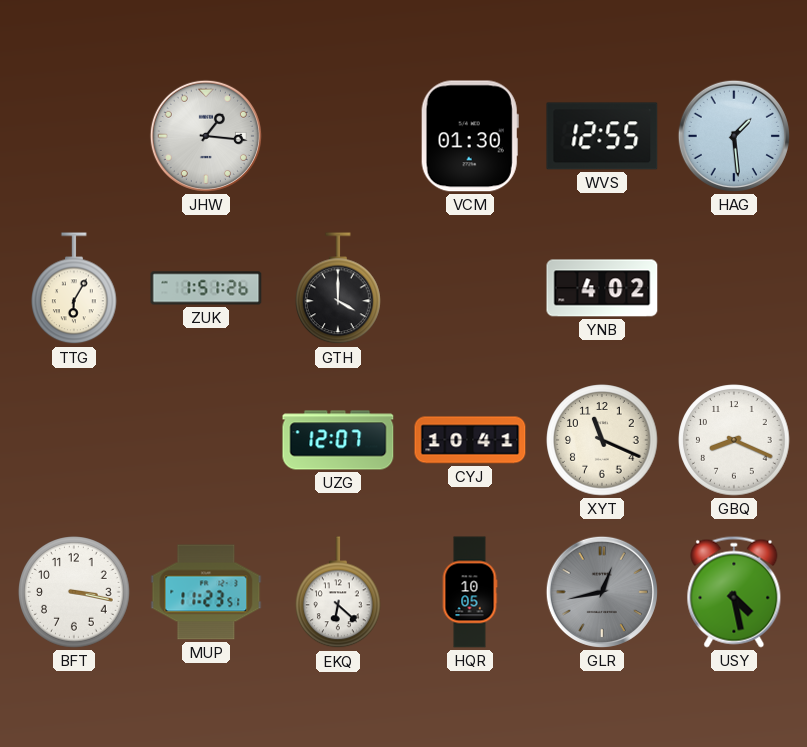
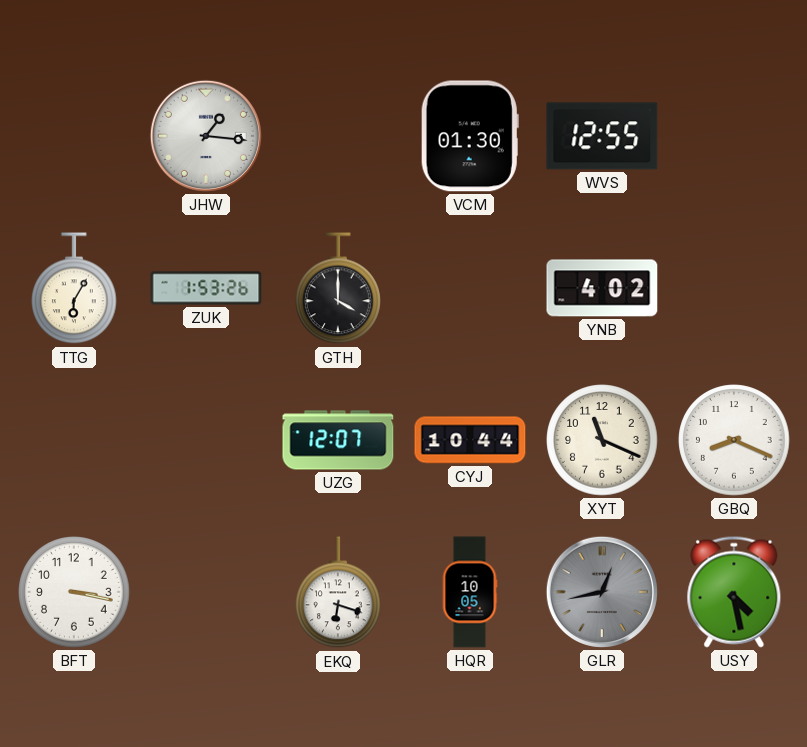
HAG: 1:29 -> none
ZUK: 1:51 -> 1:53
CYJ: 10:41 -> 10:44
MUP: 11:23 -> none
EKQ: 6:22 -> 6:18
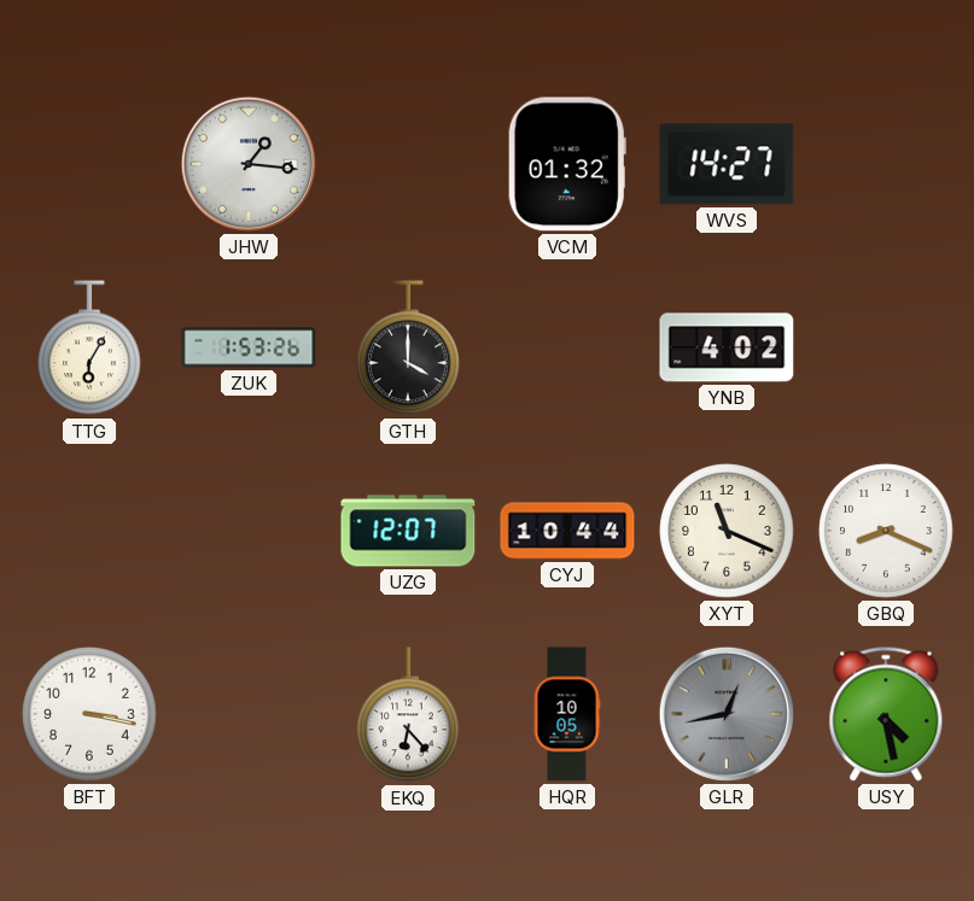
VCM: 01:30 -> 01:32
WVS: 12:55 -> 14:27
EKQ: 6:18 -> 6:23
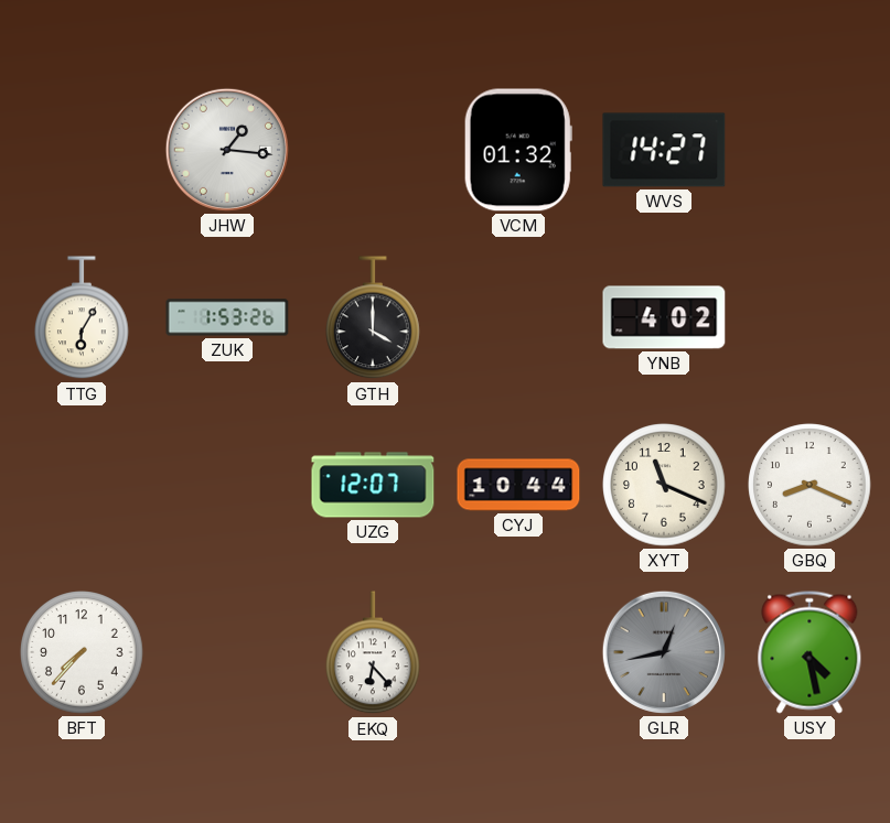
BFT: 3:17 -> 7:37
HQR: 10:05 -> none
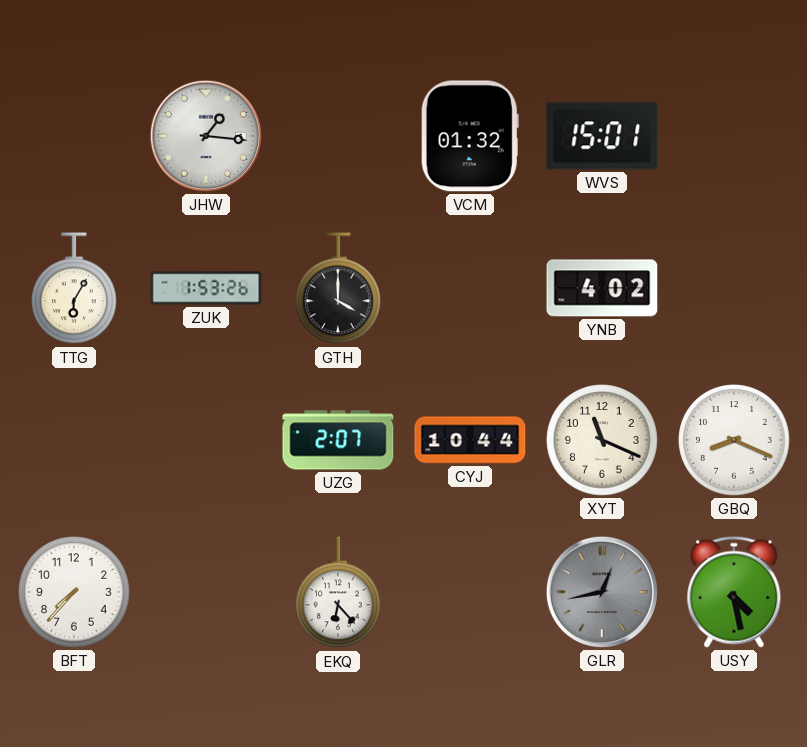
WVS: 14:27 -> 15:01
UZG: 12:07 -> 2:07
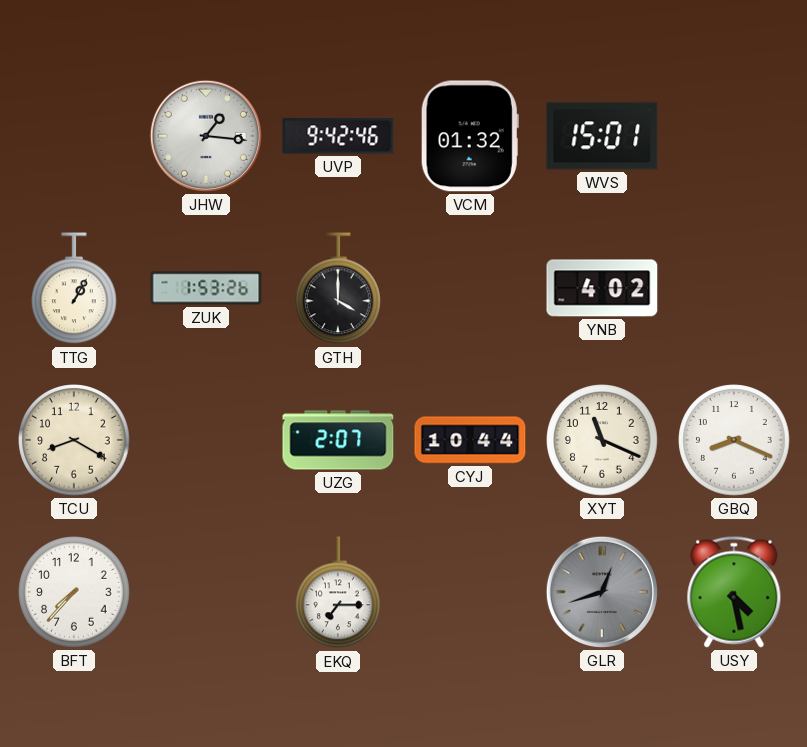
UVP: none -> 9:42
TTG: 6:05 -> 1:05
TCU: none -> 8:20
EKQ: 6:23 -> 7:15
GLR: 12:43 -> 12:42
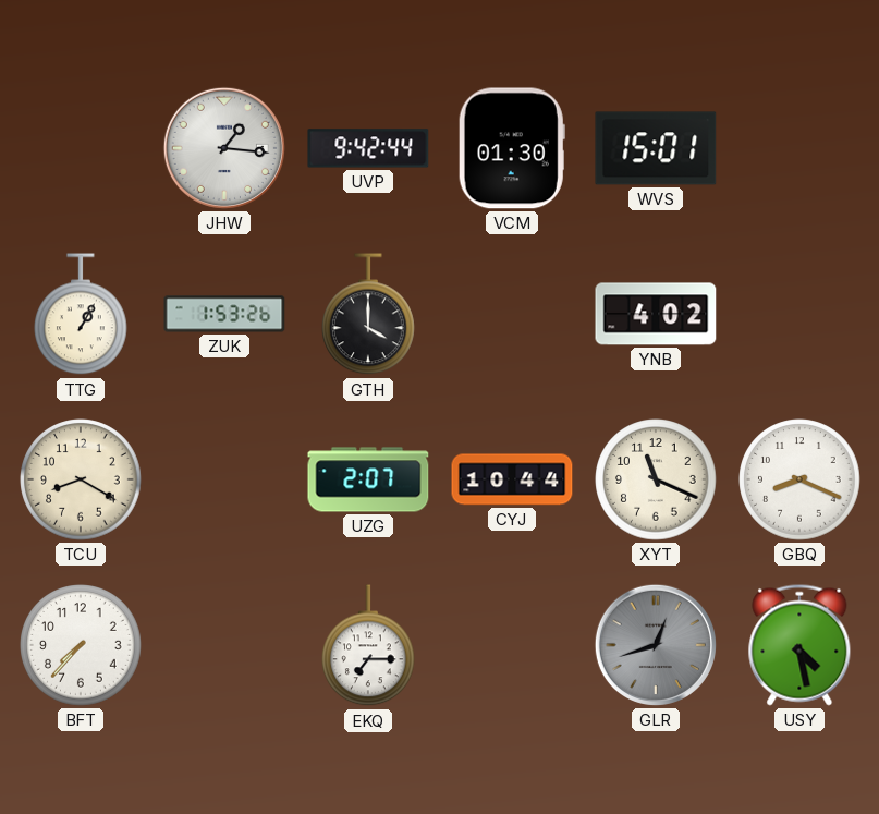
UVP: 9:42:46 -> 9:42:44
VCM: 01:32 -> 01:30
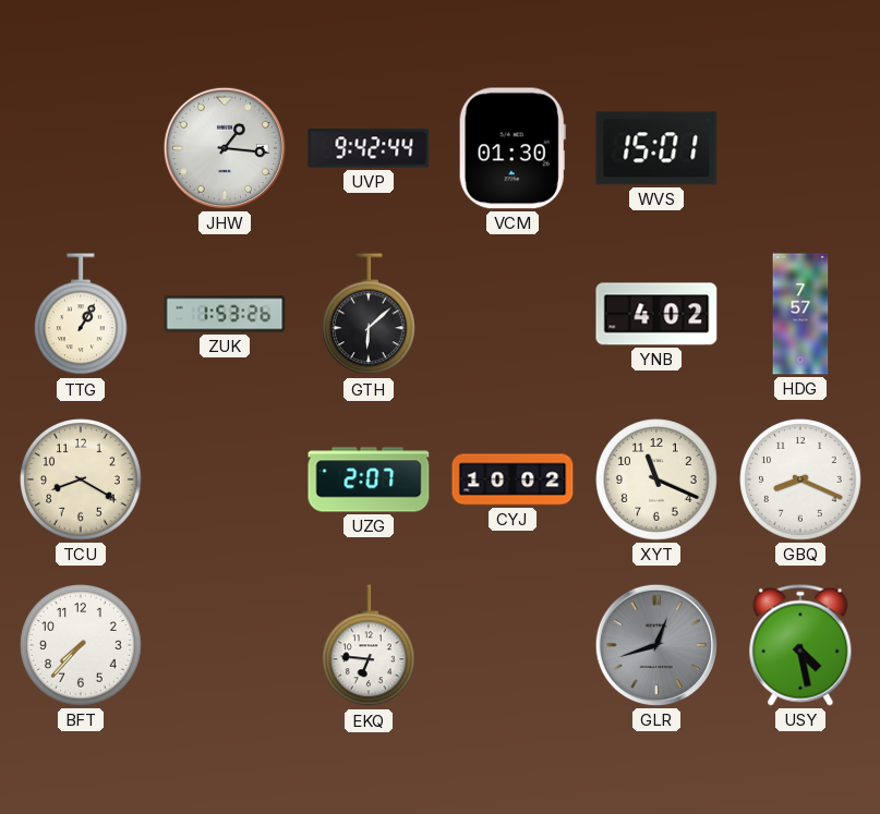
GTH: 4:00 -> 6:08
HDG: none -> 7:57
CYJ: 10:44 -> 10:02
EKQ: 7:15 -> 6:46
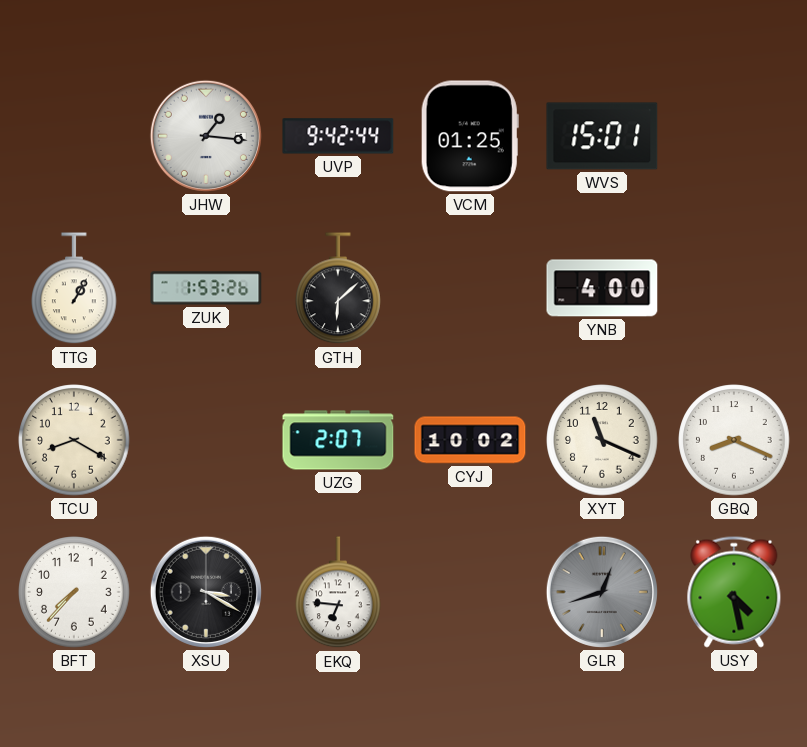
VCM: 01:30 -> 01:25
YNB: 4:02 -> 4:00
HDG: 7:57 -> none
XSU: none -> 3:20
